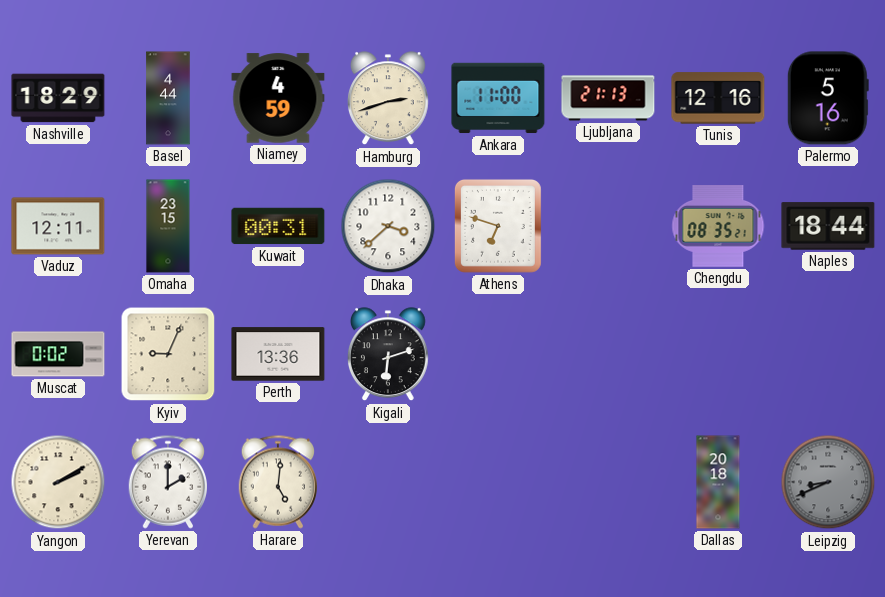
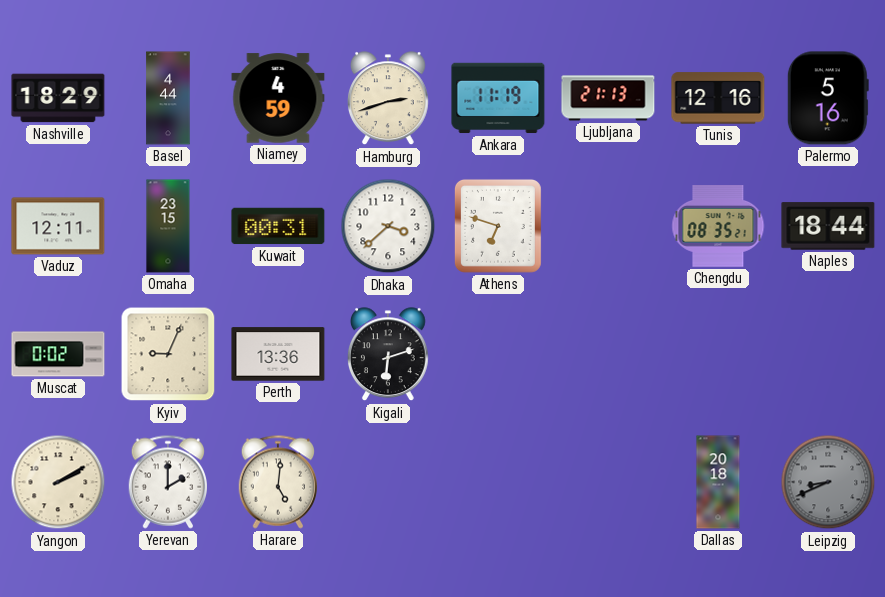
Ankara: 11:00 -> 11:19
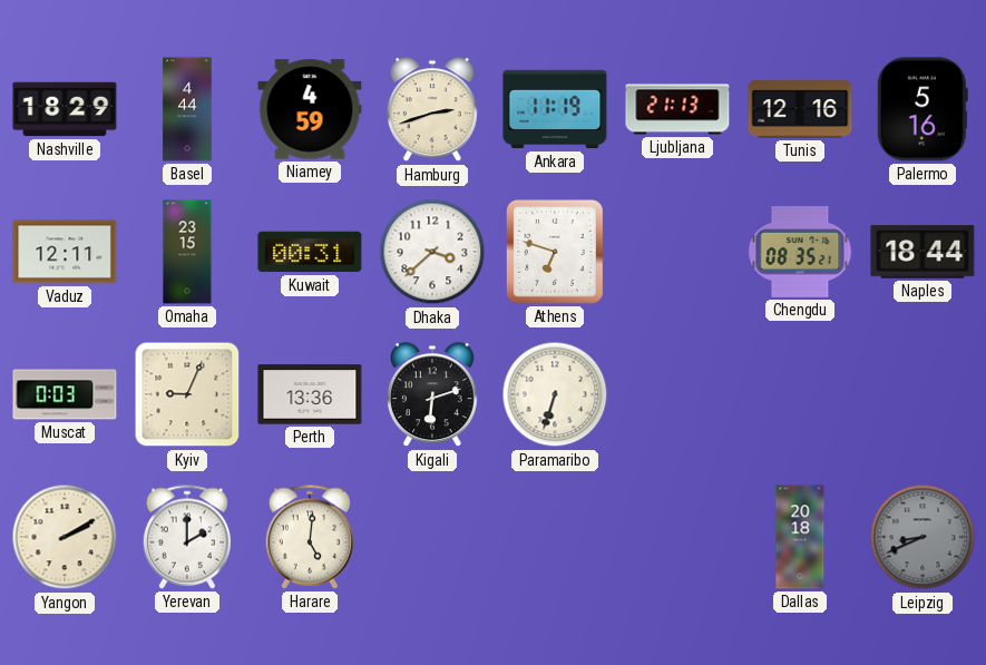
Muscat: 0:02 -> 0:03
Paramaribo: none -> 6:33
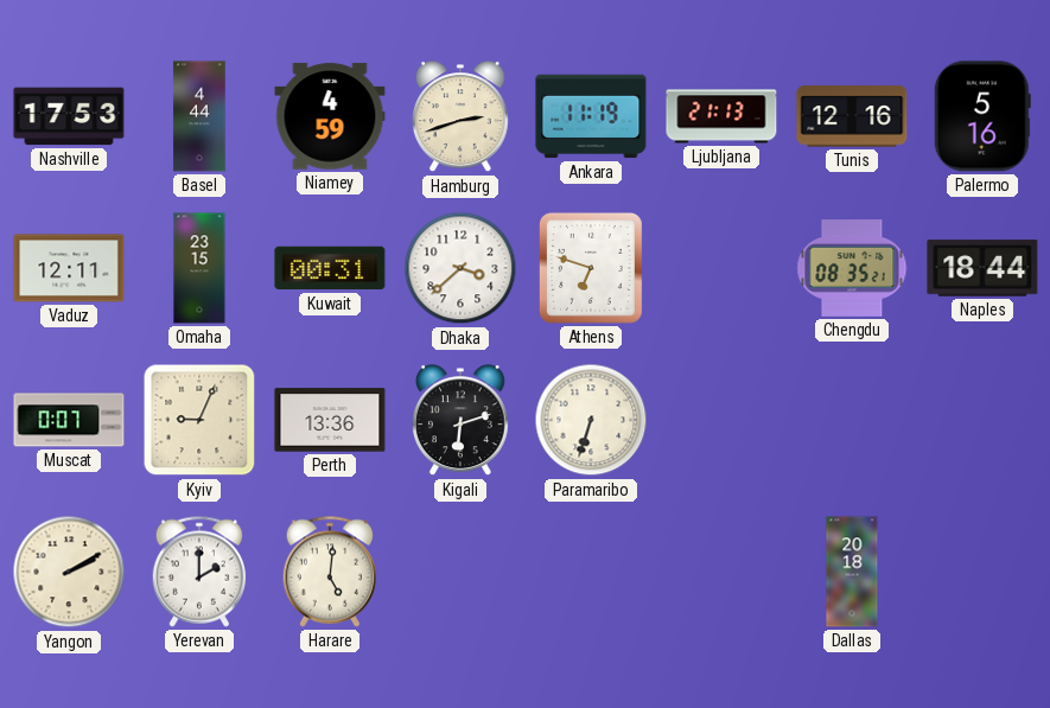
Nashville: 18:29 -> 17:53
Muscat: 0:03 -> 0:07
Leipzig: 8:41 -> none
